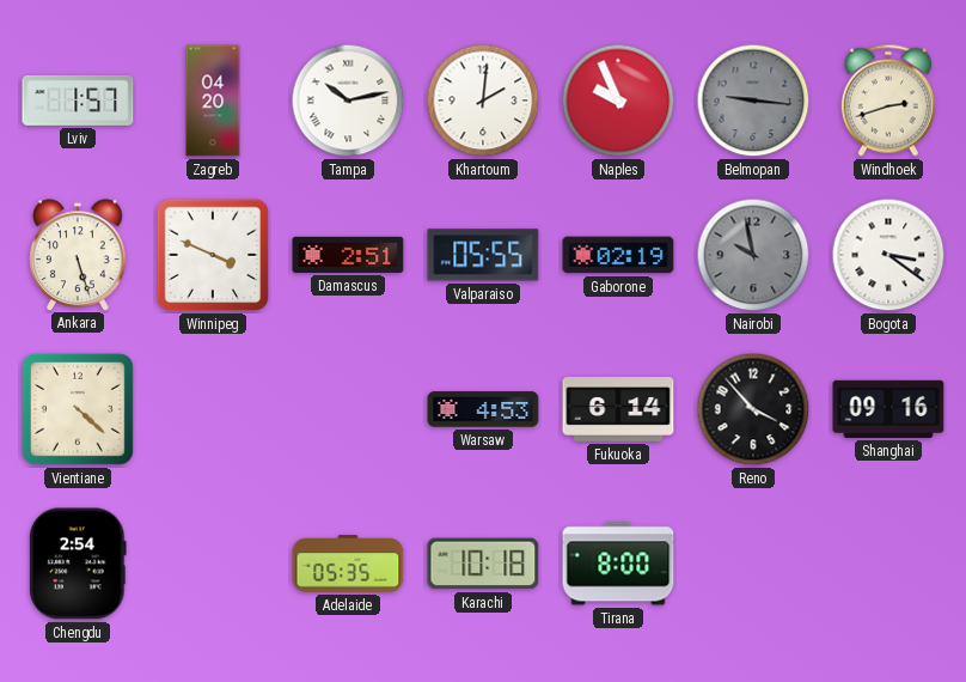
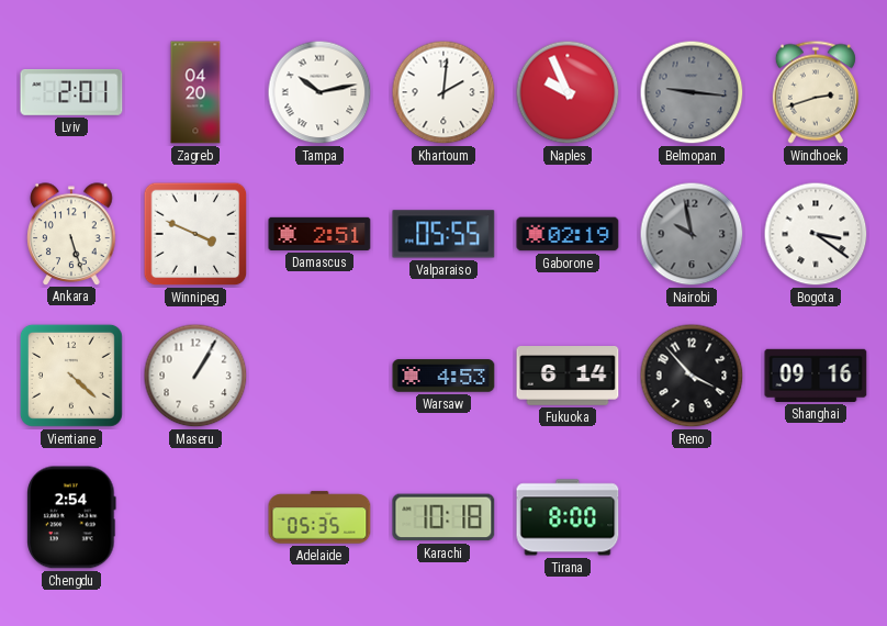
Lviv: 1:57 -> 2:01
Maseru: none -> 1:05
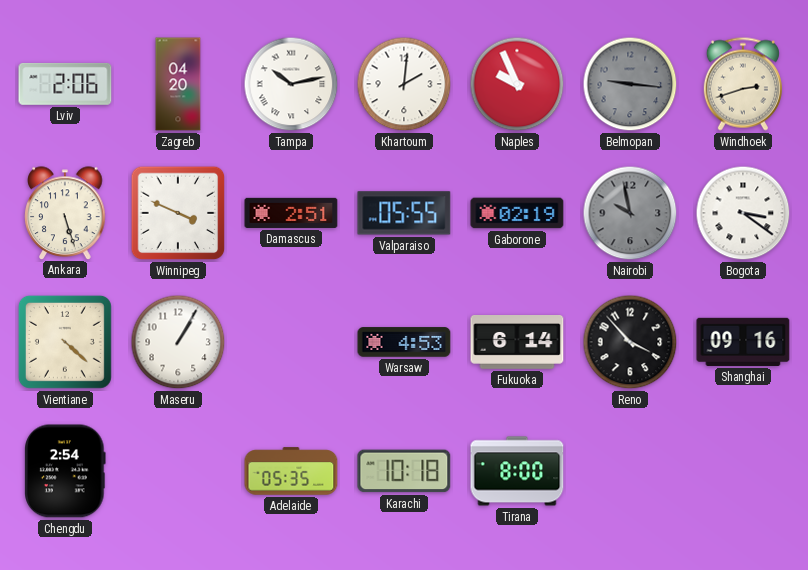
Lviv: 2:01 -> 2:06
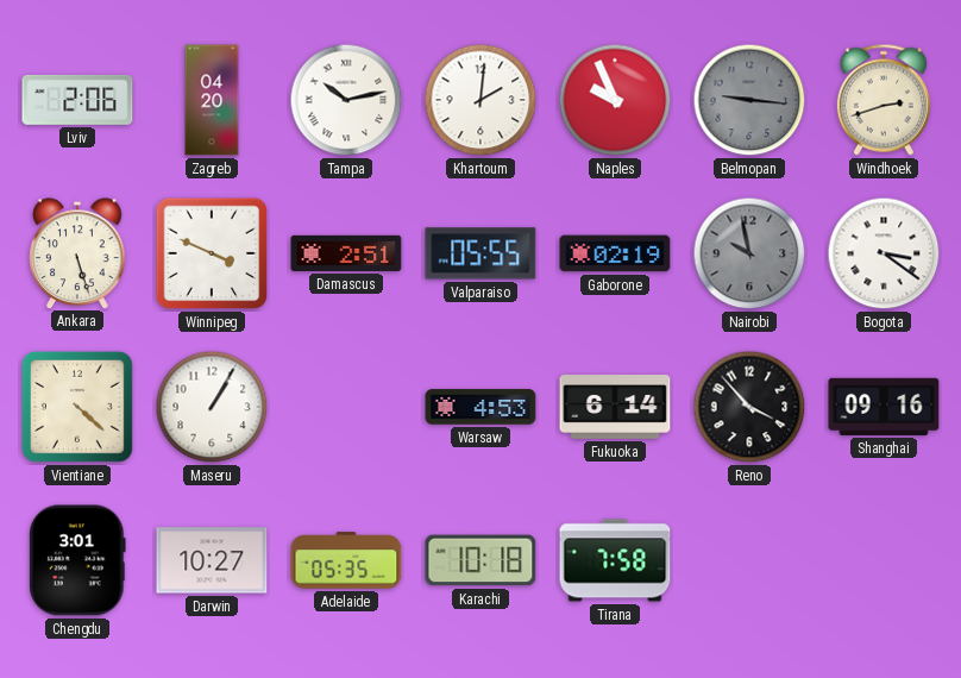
Chengdu: 2:54 -> 3:01
Darwin: none -> 10:27
Tirana: 8:00 -> 7:58
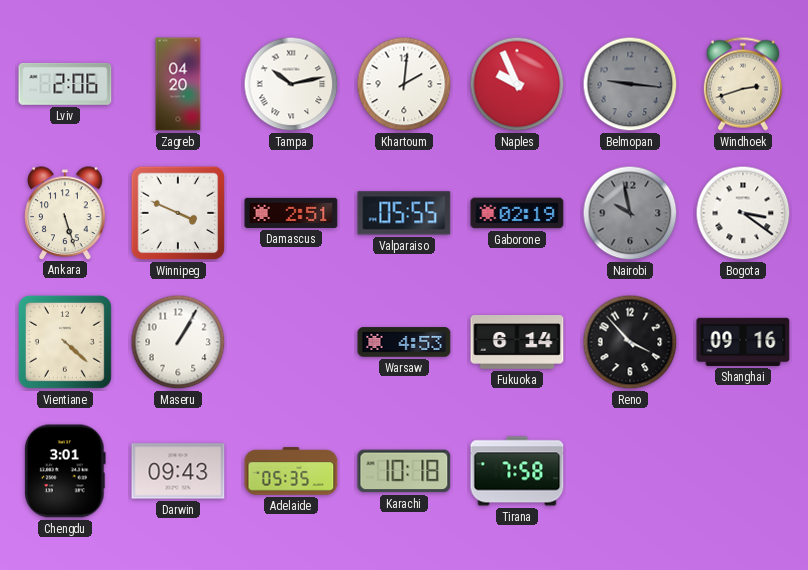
Darwin: 10:27 -> 09:43
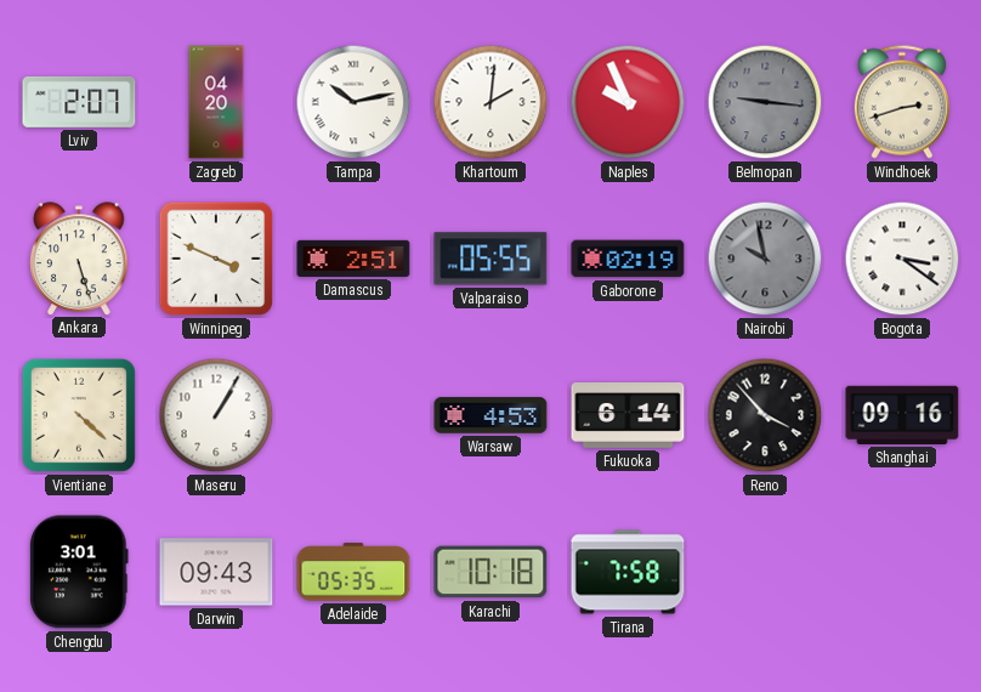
Lviv: 2:06 -> 2:07
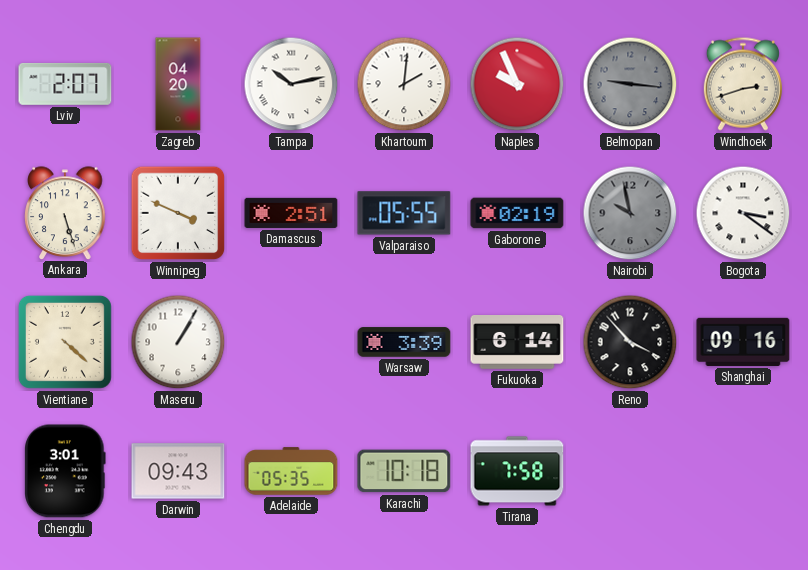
Warsaw: 4:53 -> 3:39
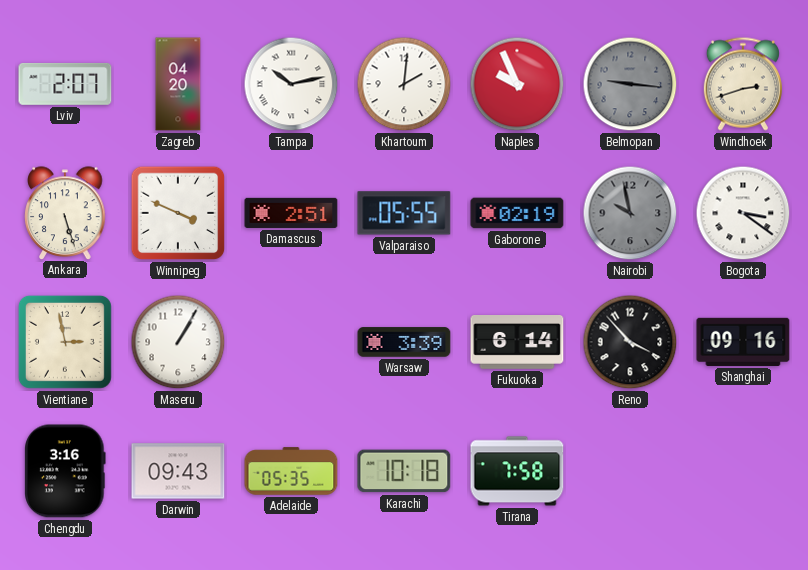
Vientiane: 4:22 -> 2:58
Chengdu: 3:01 -> 3:16
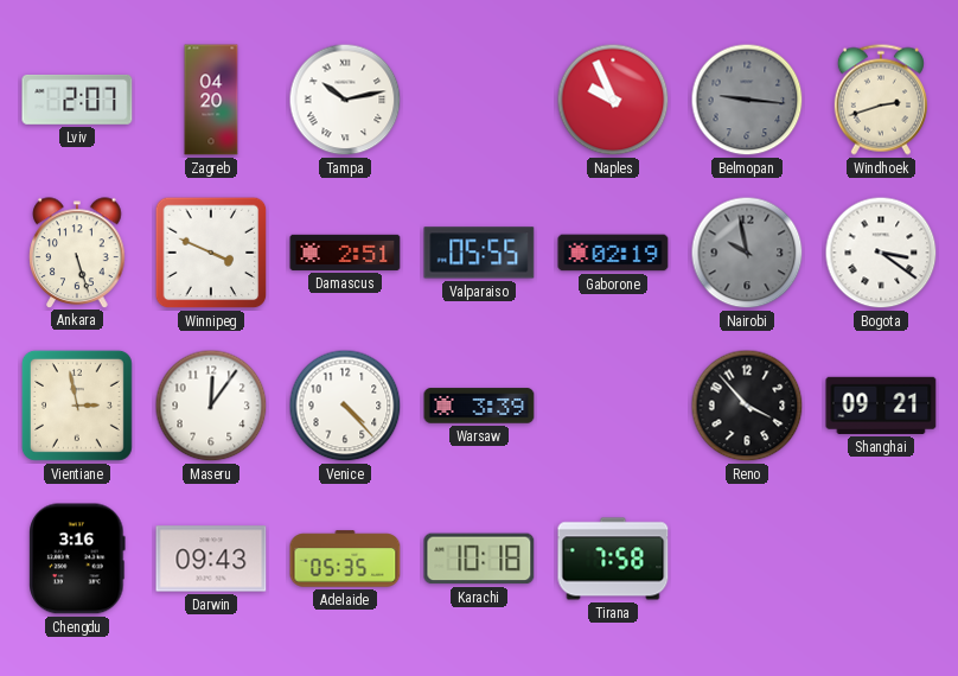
Khartoum: 2:01 -> none
Maseru: 1:05 -> 12:06
Venice: none -> 4:23
Fukuoka: 6:14 -> none
Shanghai: 09:16 -> 09:21
